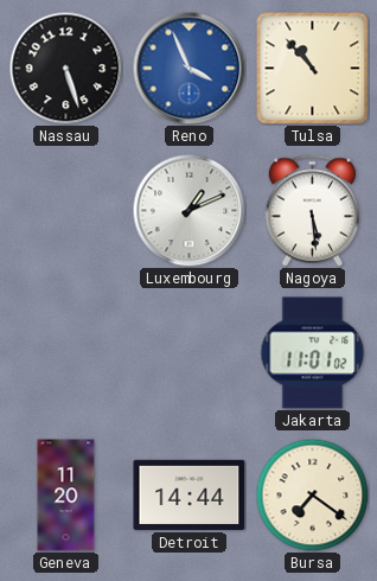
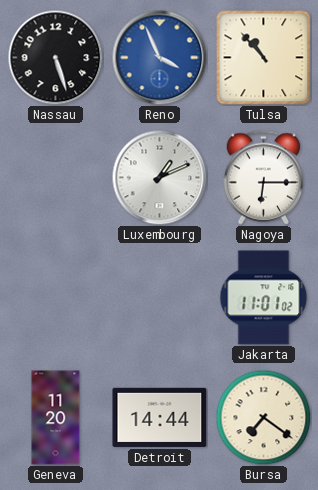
Nagoya: 5:29 -> 6:15
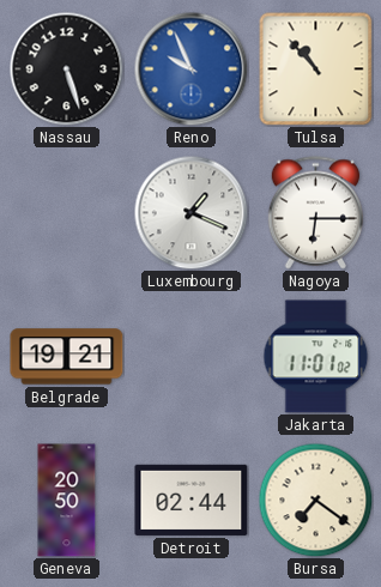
Reno: 3:56 -> 9:56
Luxembourg: 1:11 -> 1:19
Belgrade: none -> 19:21
Geneva: 11:20 -> 20:50
Detroit: 14:44 -> 02:44
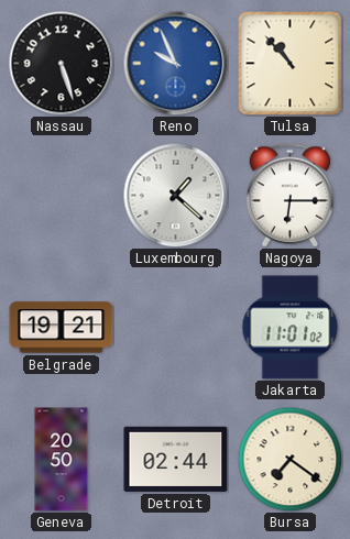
Luxembourg: 1:19 -> 1:22
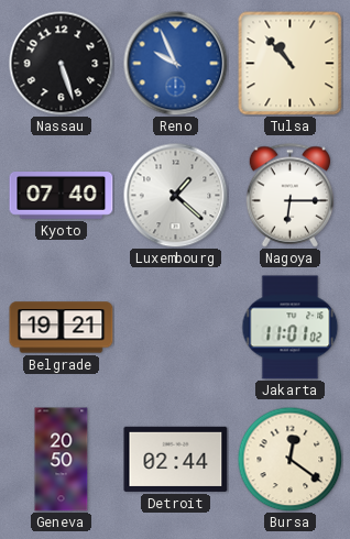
Kyoto: none -> 07:40
Bursa: 7:21 -> 12:21
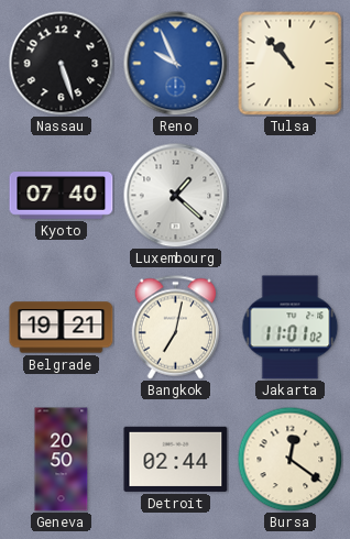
Nagoya: 6:15 -> none
Bangkok: none -> 7:02
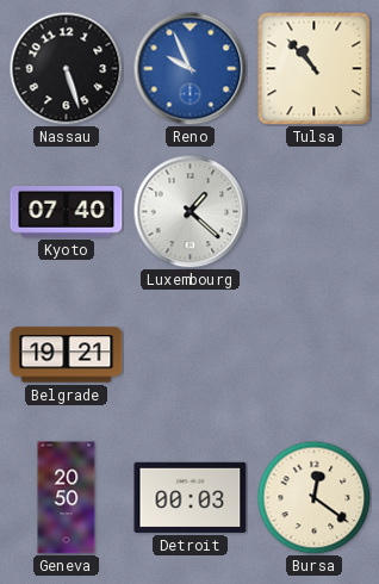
Bangkok: 7:02 -> none
Jakarta: 11:01 -> none
Detroit: 02:44 -> 00:03
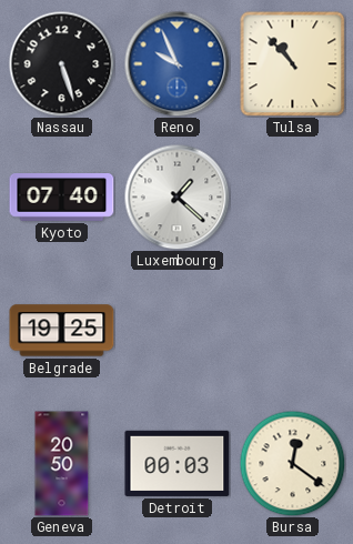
Belgrade: 19:21 -> 19:25
